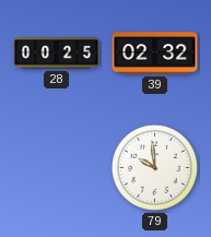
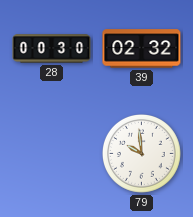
28: 00:25 -> 00:30
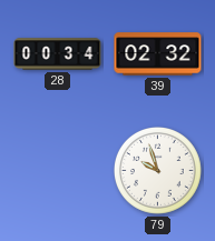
28: 00:30 -> 00:34
79: 9:59 -> 9:57
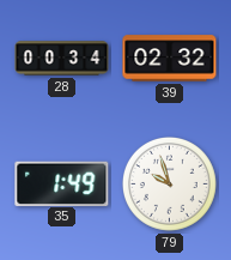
35: none -> 1:49
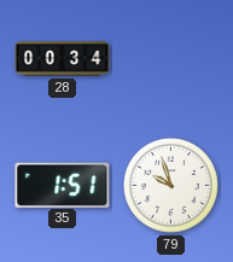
39: 02:32 -> none
35: 1:49 -> 1:51
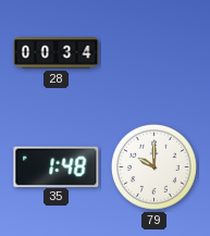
35: 1:51 -> 1:48
79: 9:57 -> 10:00
